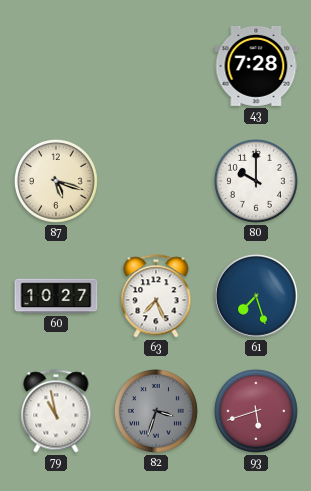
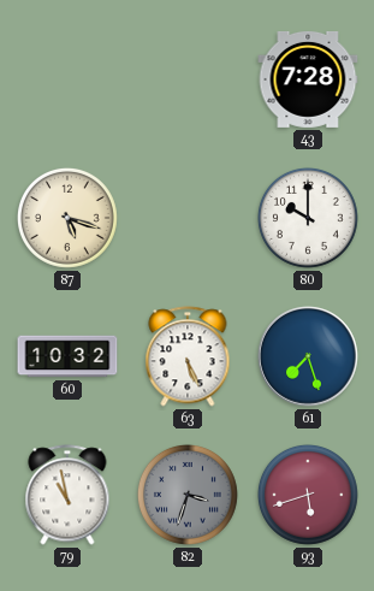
60: 10:27 -> 10:32
63: 7:26 -> 5:26
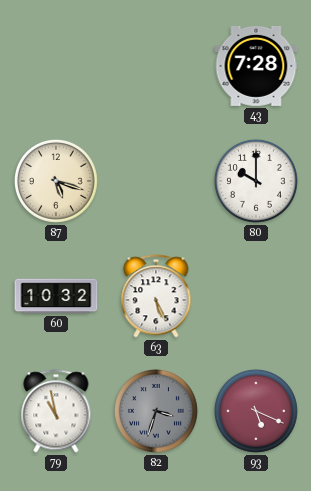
61: 7:27 -> none
93: 5:42 -> 5:19
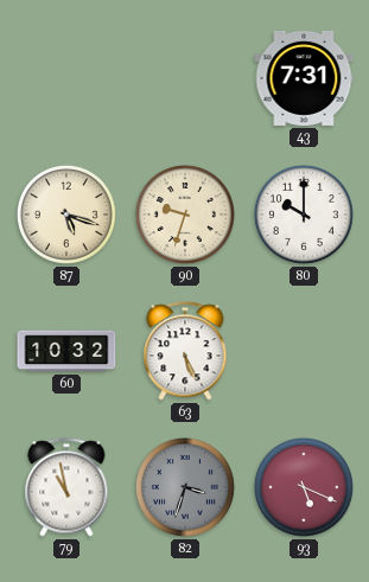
43: 7:28 -> 7:31
90: none -> 9:33
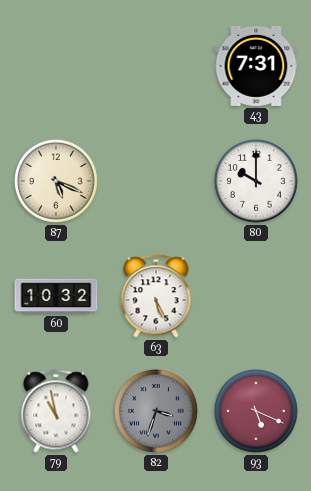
87: 5:18 -> 5:19
90: 9:33 -> none
